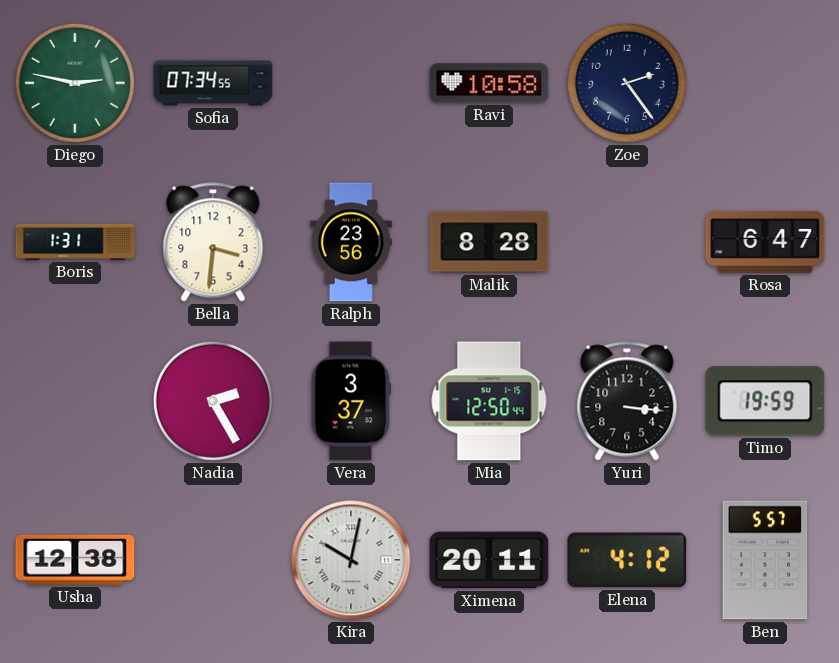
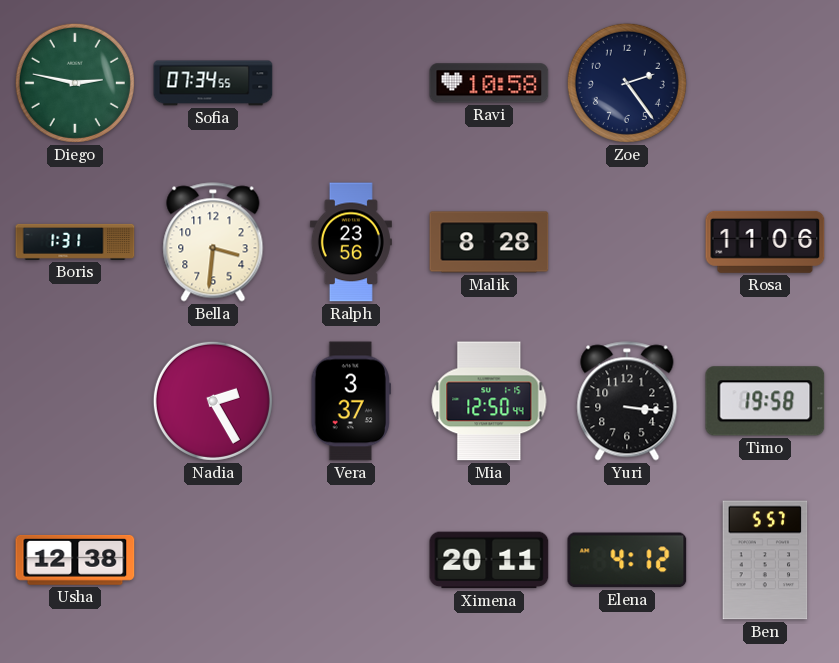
Rosa: 6:47 -> 11:06
Timo: 19:59 -> 19:58
Kira: 10:02 -> none
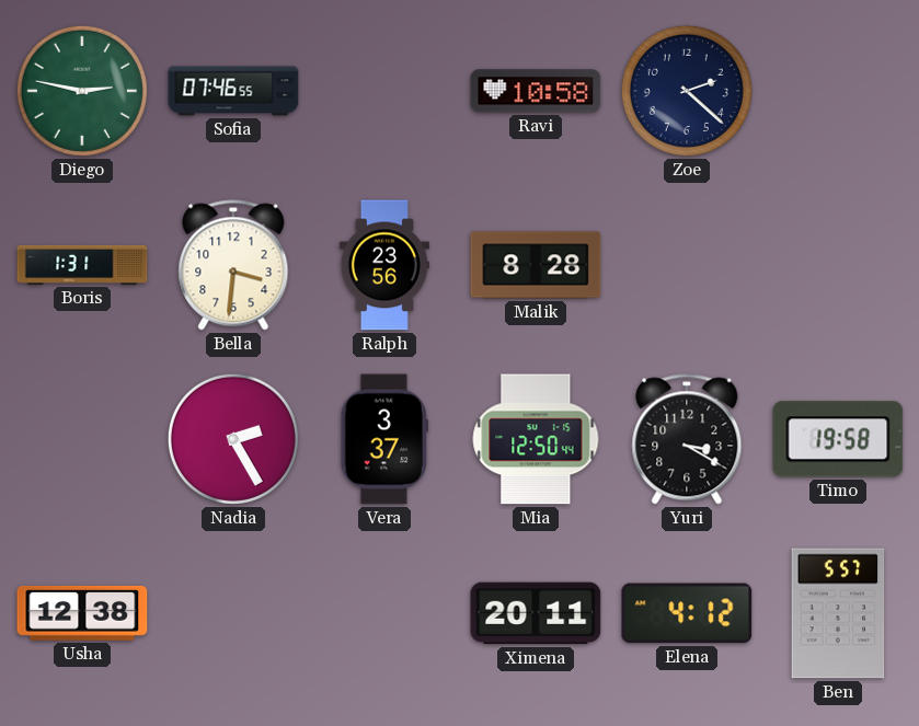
Sofia: 07:34 -> 07:46
Zoe: 2:24 -> 2:22
Rosa: 11:06 -> none
Yuri: 3:16 -> 3:20
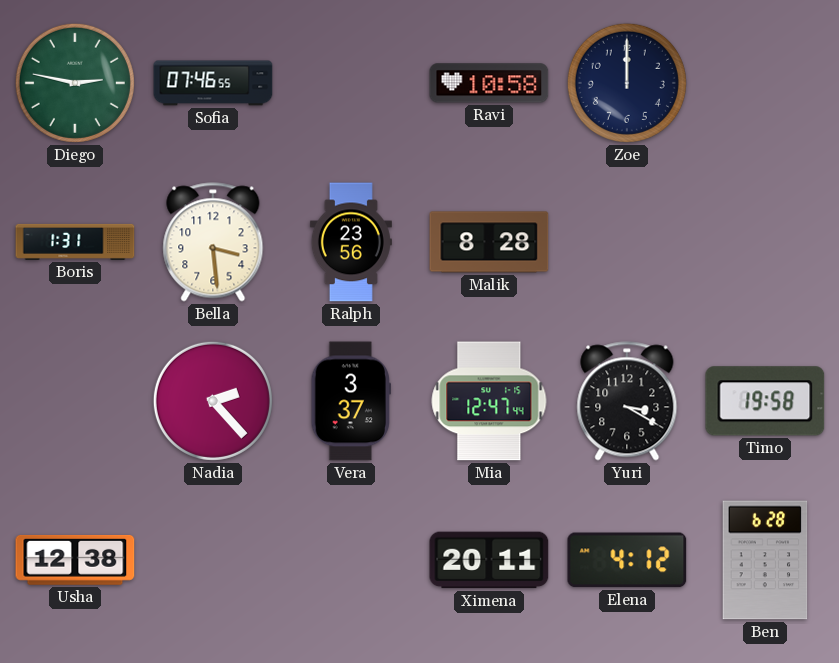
Zoe: 2:22 -> 12:00
Bella: 3:31 -> 3:29
Nadia: 2:25 -> 2:23
Mia: 12:50 -> 12:47
Ben: 5:57 -> 6:28
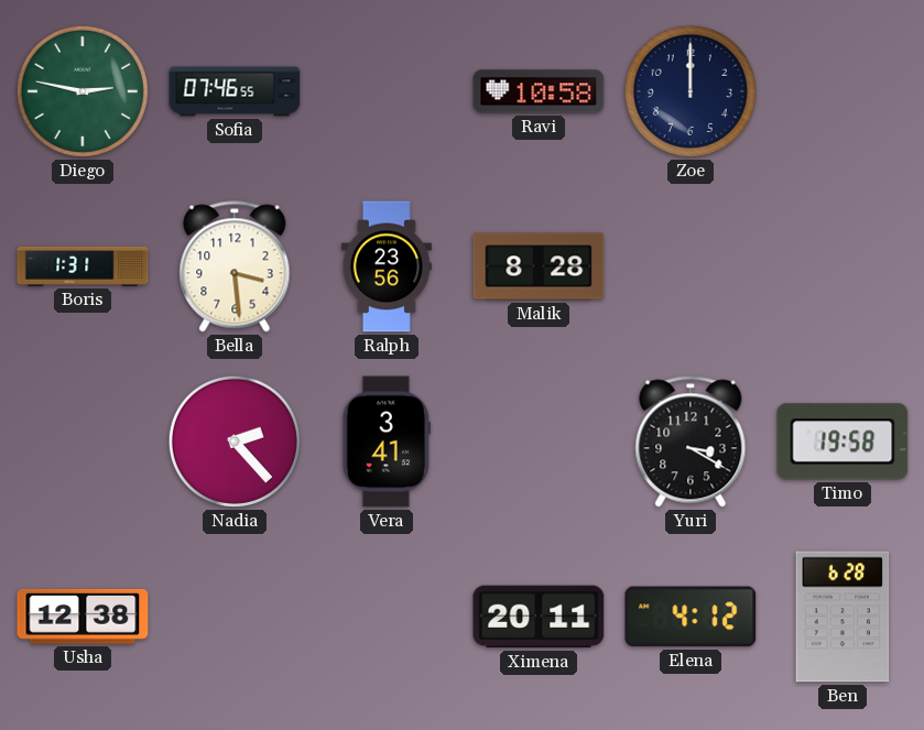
Vera: 3:37 -> 3:41
Mia: 12:47 -> none
